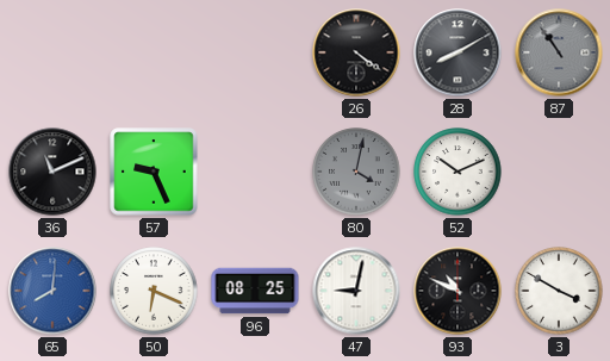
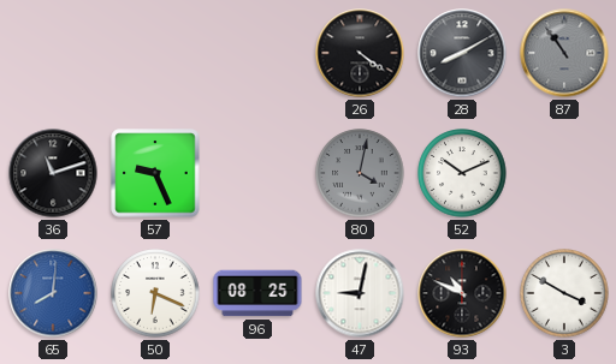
36: 11:11 -> 11:12
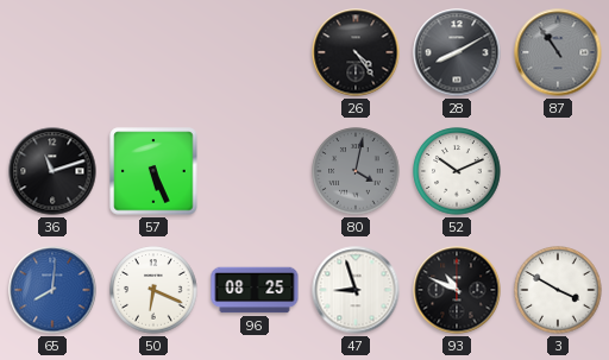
26: 4:21 -> 4:24
57: 9:26 -> 5:26
47: 9:02 -> 8:57
